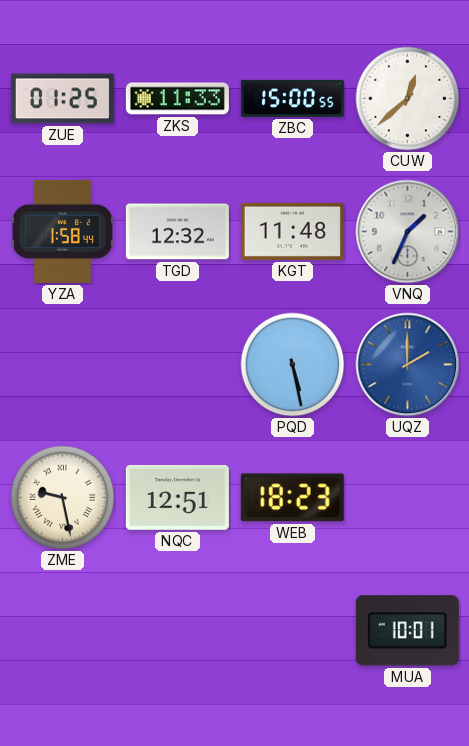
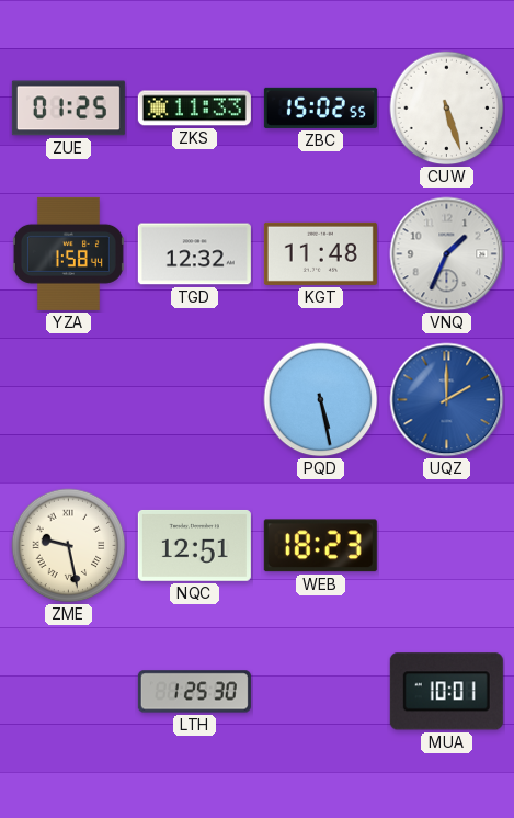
ZBC: 15:00 -> 15:02
CUW: 12:38 -> 5:27
LTH: none -> 1:25
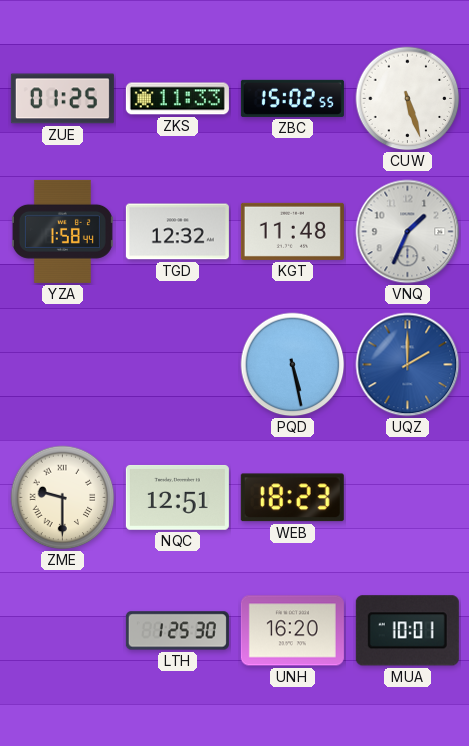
ZME: 9:28 -> 9:30
UNH: none -> 16:20
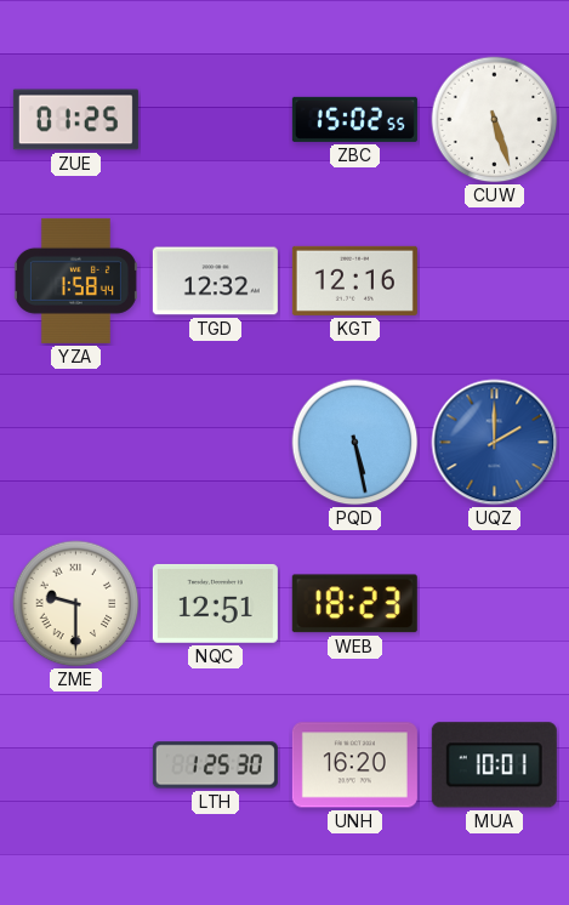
ZKS: 11:33 -> none
KGT: 11:48 -> 12:16
VNQ: 1:34 -> none
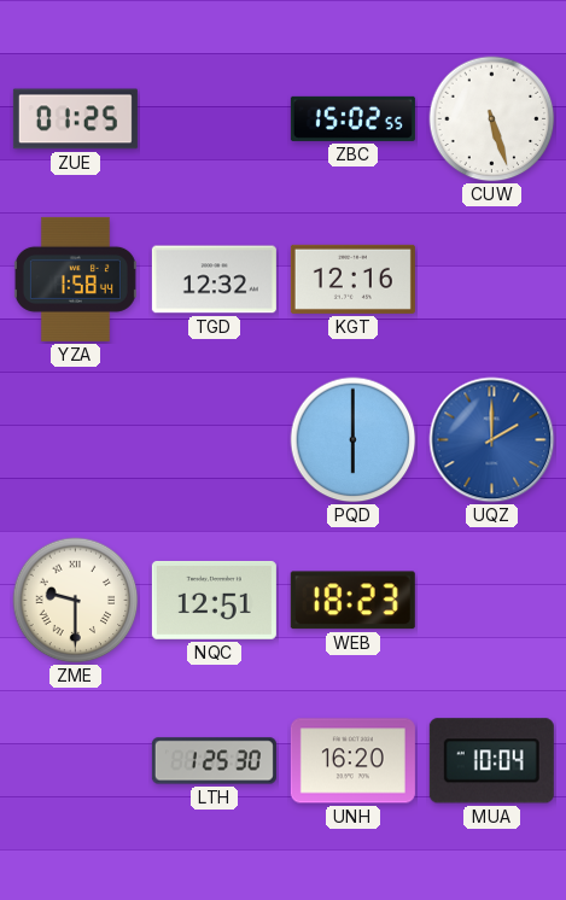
PQD: 5:28 -> 6:00
MUA: 10:01 -> 10:04
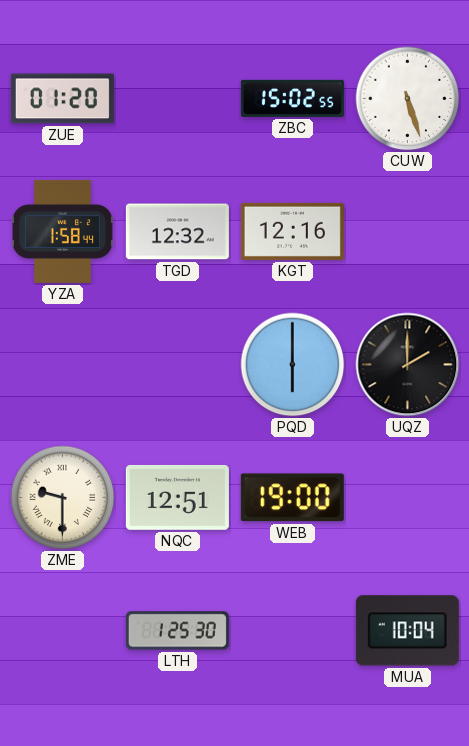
ZUE: 01:25 -> 01:20
UQZ dial: blue -> black
WEB: 18:23 -> 19:00
UNH: 16:20 -> none
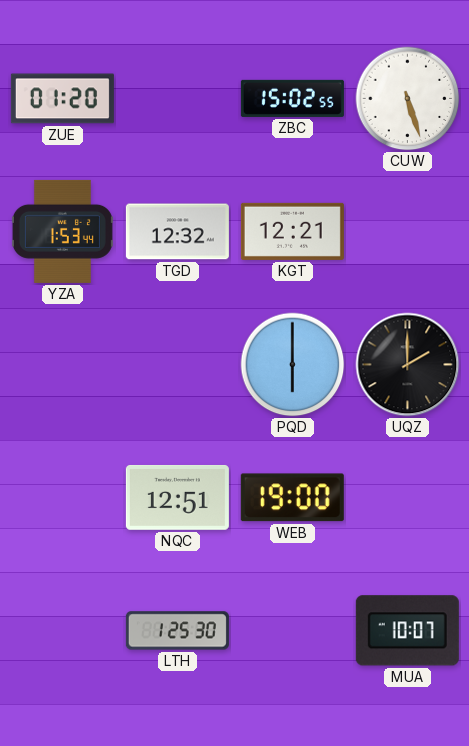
YZA: 1:58 -> 1:53
KGT: 12:16 -> 12:21
ZME: 9:30 -> none
MUA: 10:04 -> 10:07
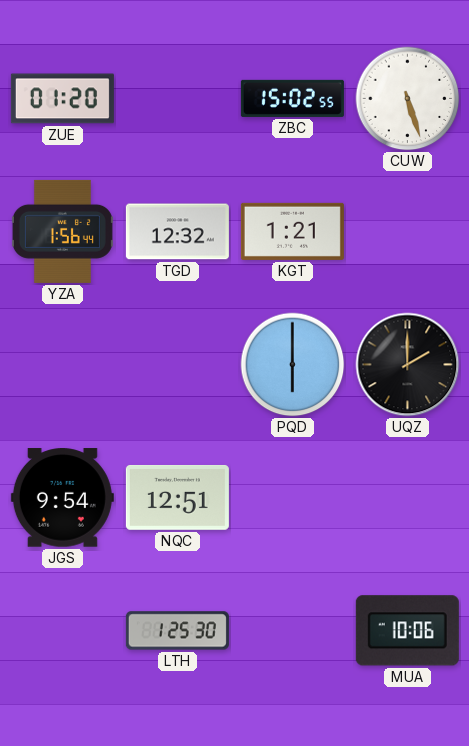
YZA: 1:53 -> 1:56
KGT: 12:21 -> 1:21
JGS: none -> 9:54
WEB: 19:00 -> none
MUA: 10:07 -> 10:06
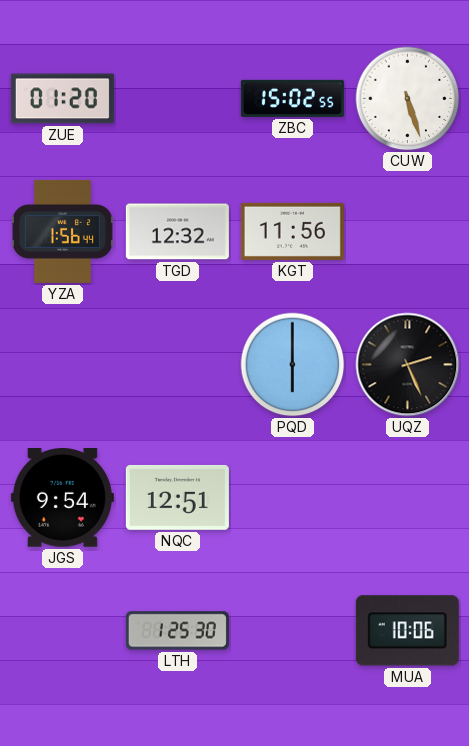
KGT: 1:21 -> 11:56
UQZ: 2:00 -> 2:26
